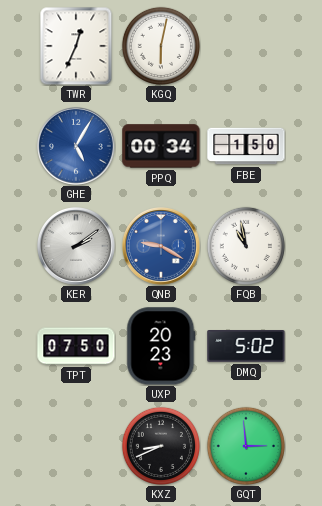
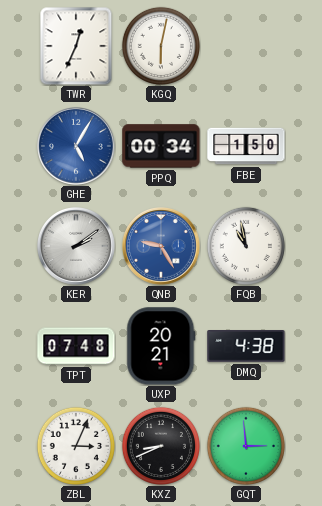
QNB: 9:20 -> 9:25
TPT: 07:50 -> 07:48
UXP: 20:23 -> 20:21
DMQ: 5:02 -> 4:38
ZBL: none -> 3:04
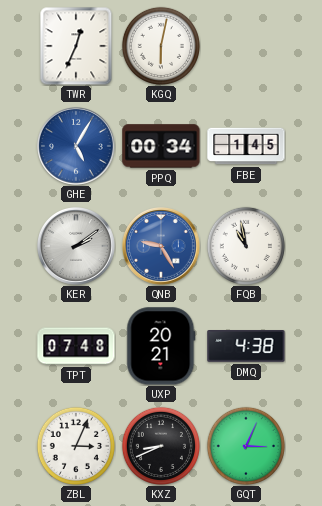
FBE: 1:50 -> 1:45
GQT: 2:59 -> 3:04
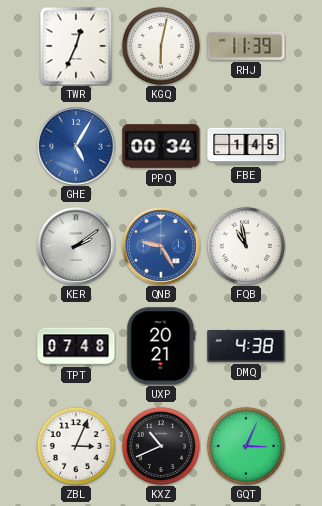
RHJ: none -> 11:39
KXZ: 8:41 -> 10:41
